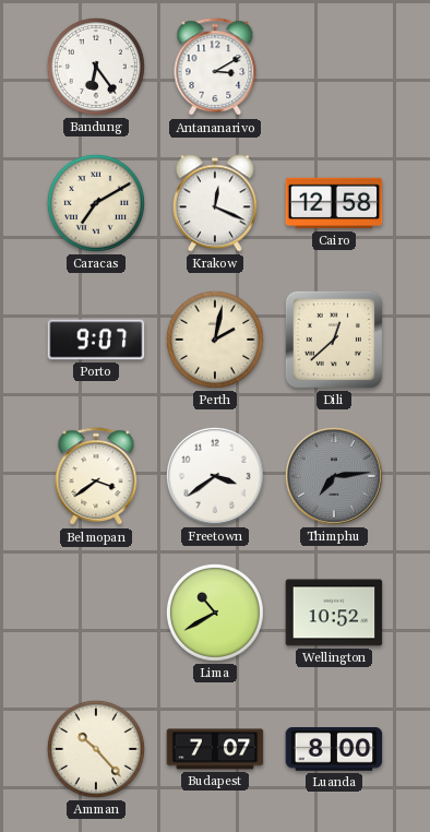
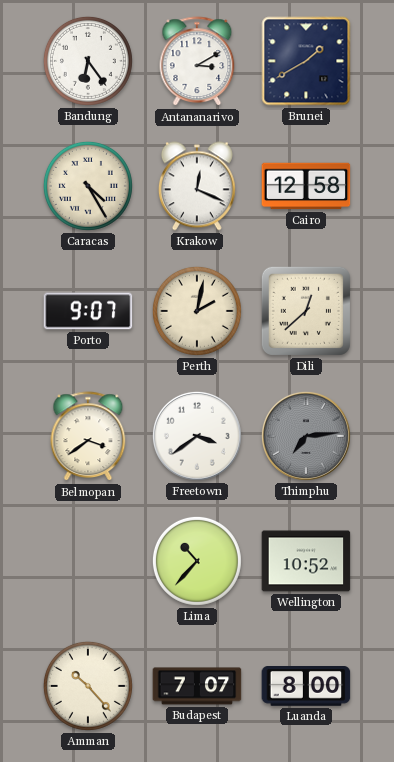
Brunei: none -> 1:40
Caracas: 7:10 -> 4:25
Lima: 10:40 -> 10:37
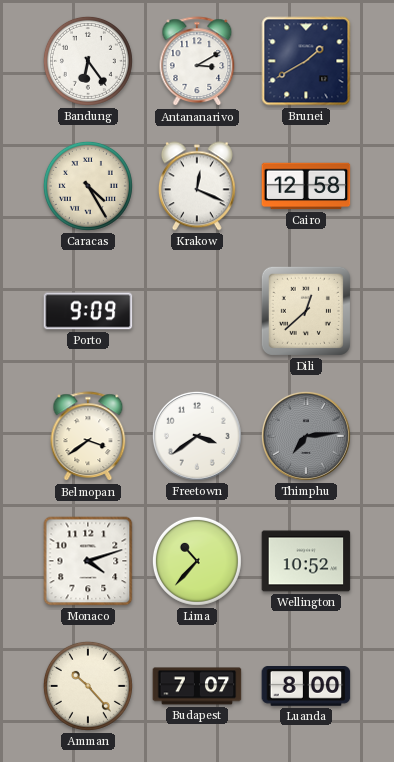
Porto: 9:07 -> 9:09
Perth: 2:02 -> none
Monaco: none -> 4:12
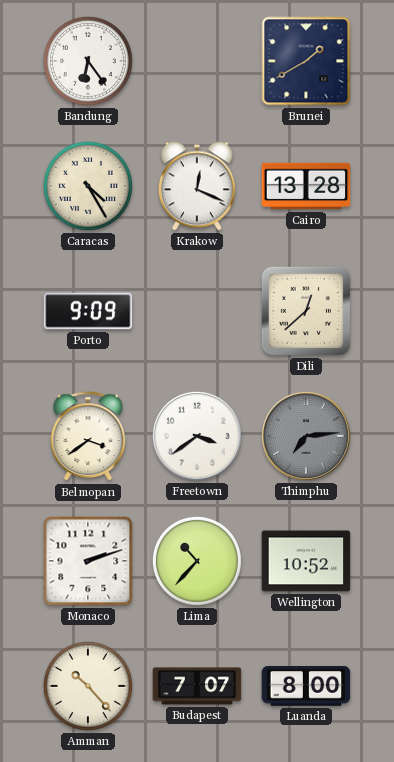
Antananarivo: 3:10 -> none
Cairo: 12:58 -> 13:28
Monaco: 4:12 -> 2:12
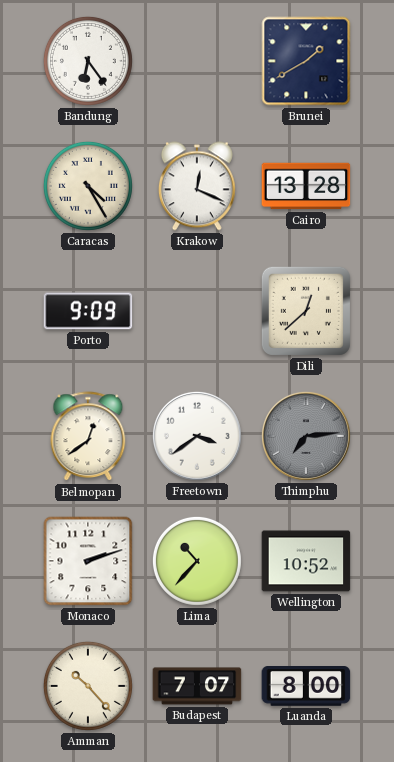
Belmopan: 3:39 -> 12:39
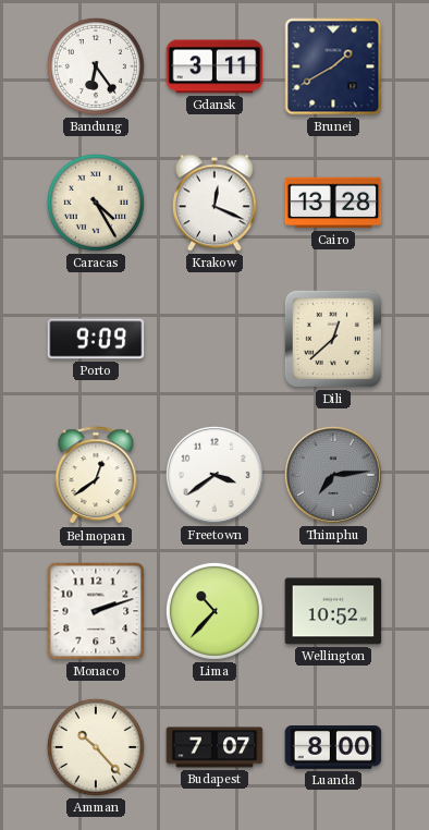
Gdansk: none -> 3:11
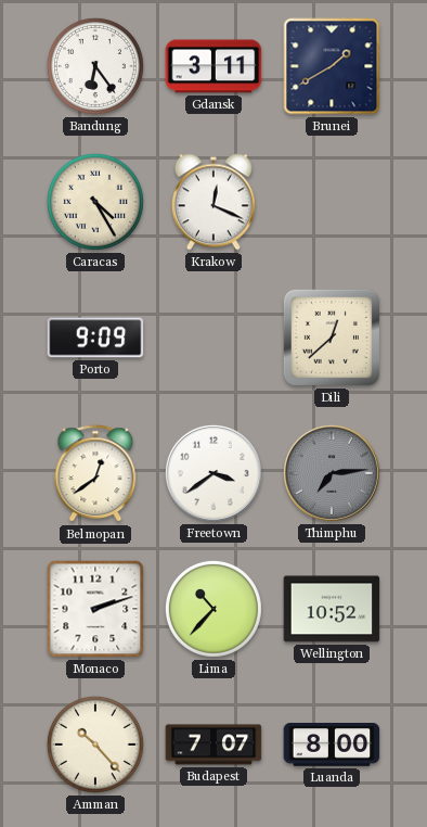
Cairo: 13:28 -> none
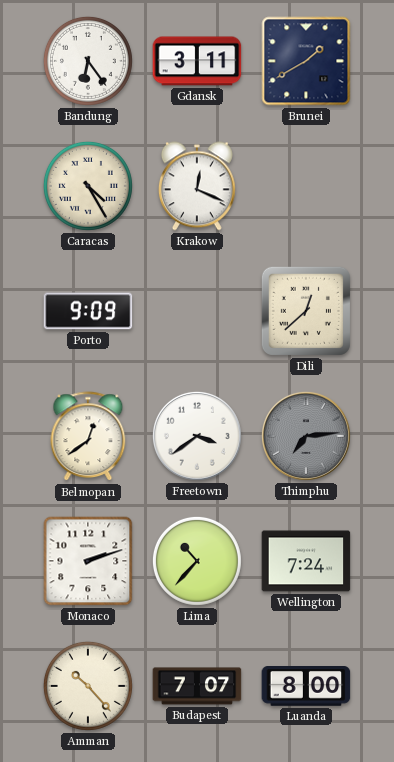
Wellington: 10:52 -> 7:24
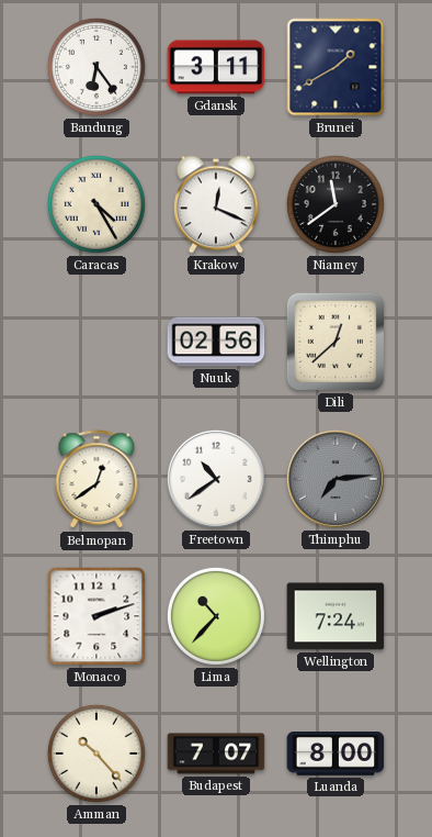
Niamey: none -> 11:39
Porto: 9:09 -> none
Nuuk: none -> 02:56
Freetown: 3:39 -> 10:39
